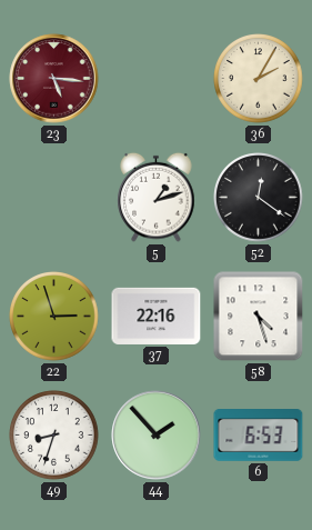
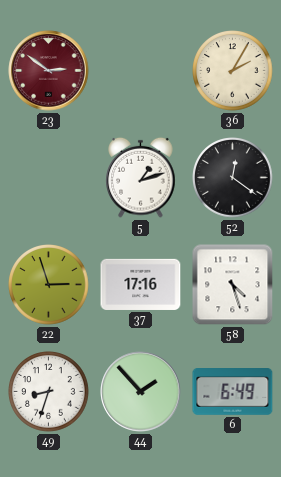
23: 5:16 -> 2:51
37: 22:16 -> 17:16
6: 6:53 -> 6:49
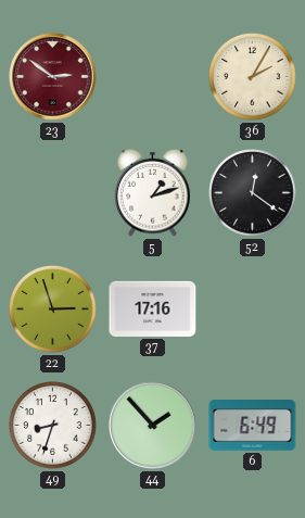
58: 4:27 -> none
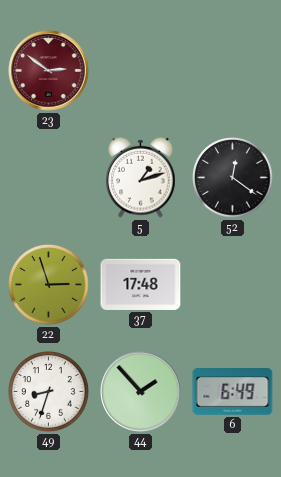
36: 2:05 -> none
37: 17:16 -> 17:48
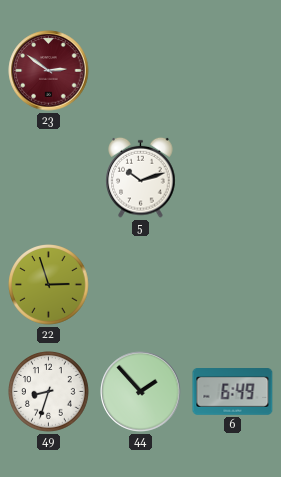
5: 1:12 -> 10:12
52: 12:21 -> none
37: 17:48 -> none
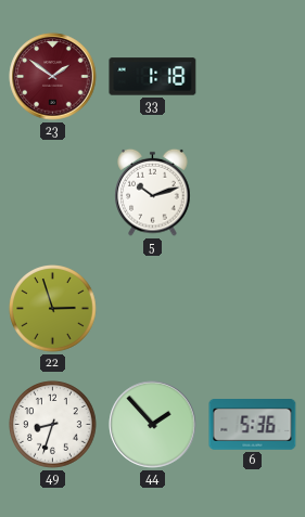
23: 2:51 -> 1:51
33: none -> 1:18
6: 6:49 -> 5:36
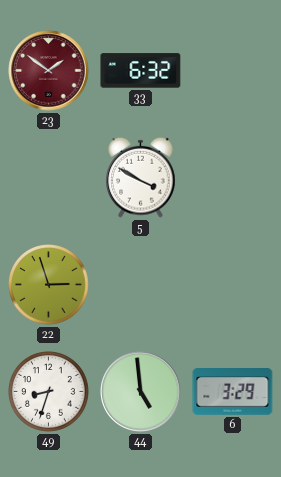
33: 1:18 -> 6:32
5: 10:12 -> 3:50
44: 1:53 -> 4:59
6: 5:36 -> 3:29
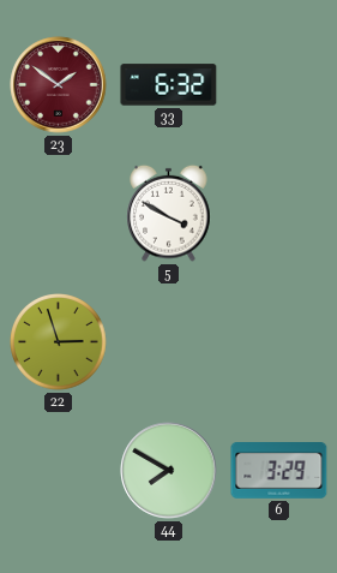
49: 8:33 -> none
44: 4:59 -> 7:50
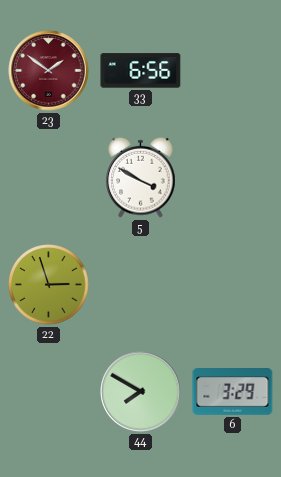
33: 6:32 -> 6:56
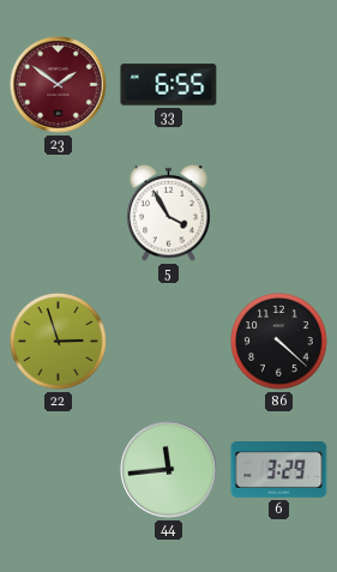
33: 6:56 -> 6:55
5: 3:50 -> 3:55
86: none -> 4:22
44: 7:50 -> 11:44
